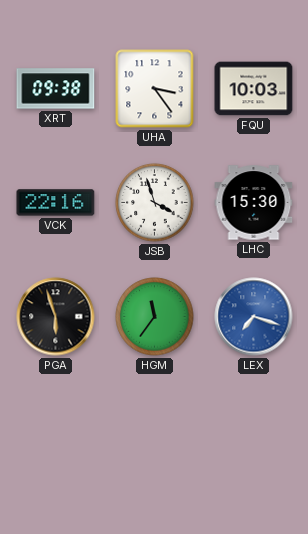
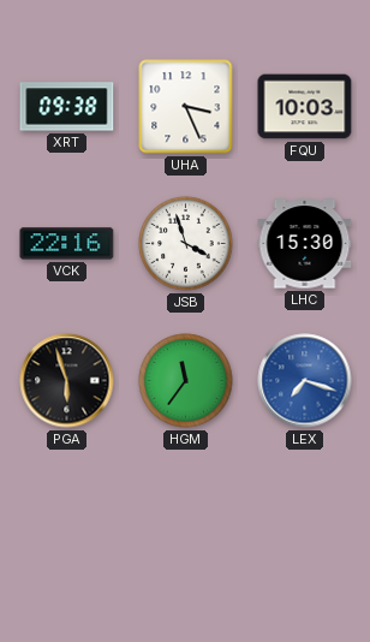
UHA: 3:24 -> 3:26
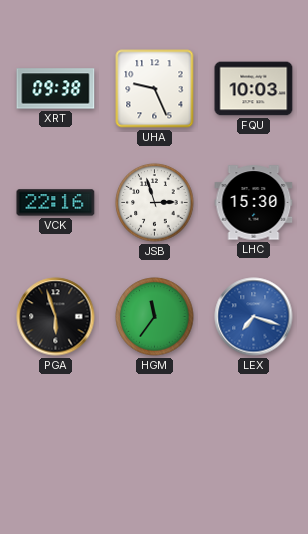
UHA: 3:26 -> 9:26
JSB: 3:57 -> 2:57
